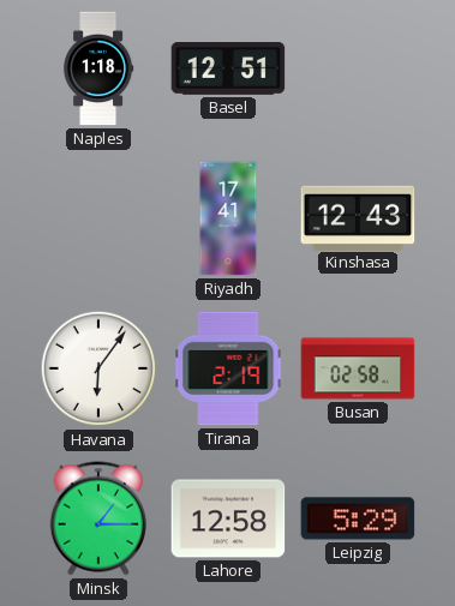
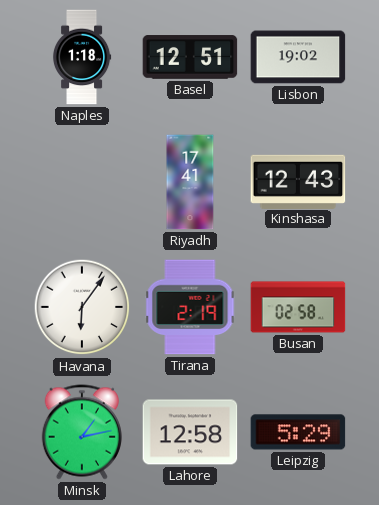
Lisbon: none -> 19:02
Minsk: 1:15 -> 1:13
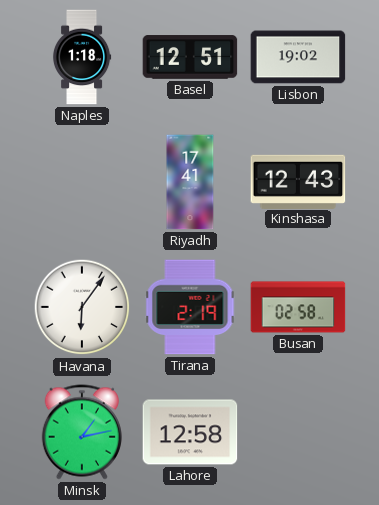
Leipzig: 5:29 -> none
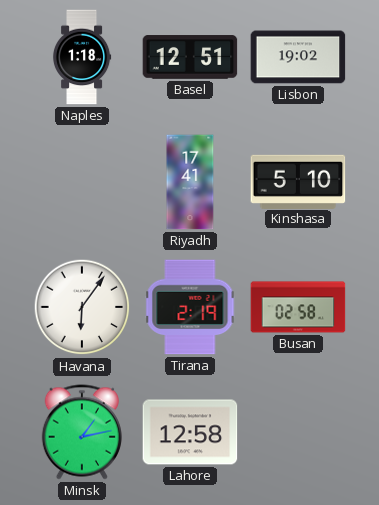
Kinshasa: 12:43 -> 5:10
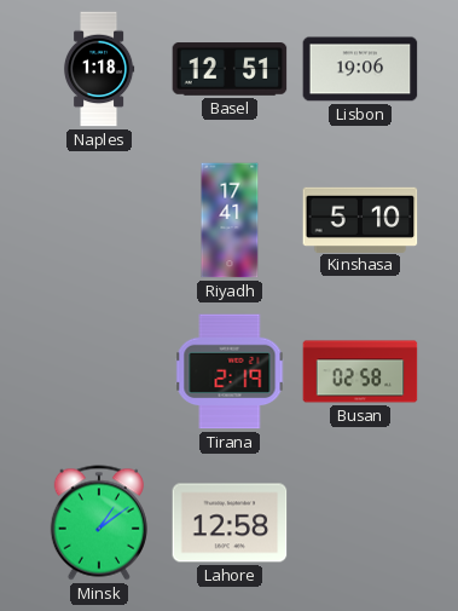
Lisbon: 19:02 -> 19:06
Havana: 6:06 -> none
Minsk: 1:13 -> 1:09
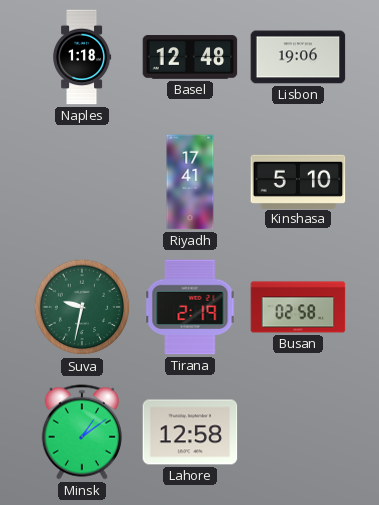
Basel: 12:51 -> 12:48
Suva: none -> 9:32
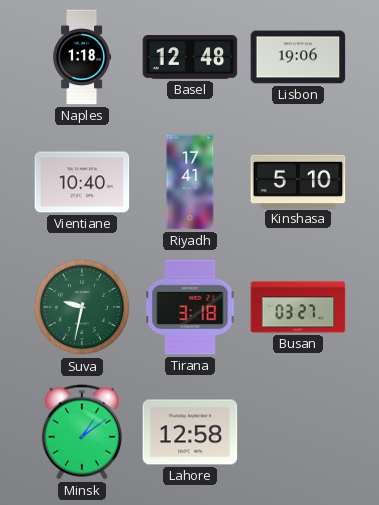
Vientiane: none -> 10:40
Tirana: 2:19 -> 3:18
Busan: 02:58 -> 03:27
